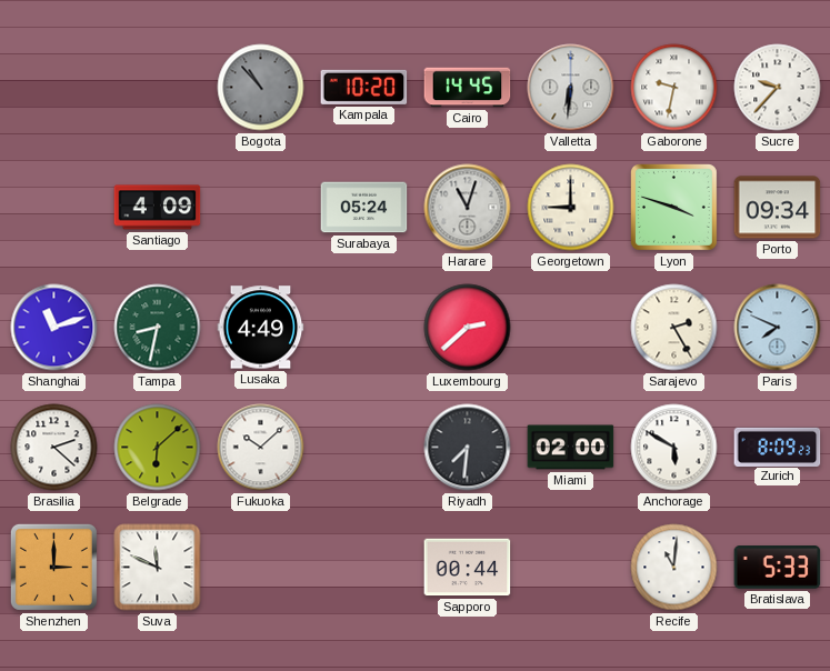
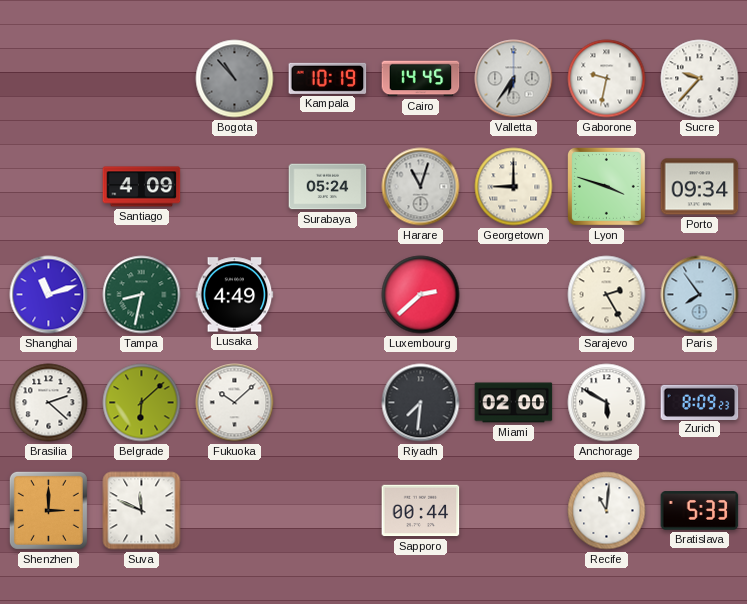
Kampala: 10:20 -> 10:19
Valletta: 6:31 -> 6:36
Paris: 7:49 -> 7:54
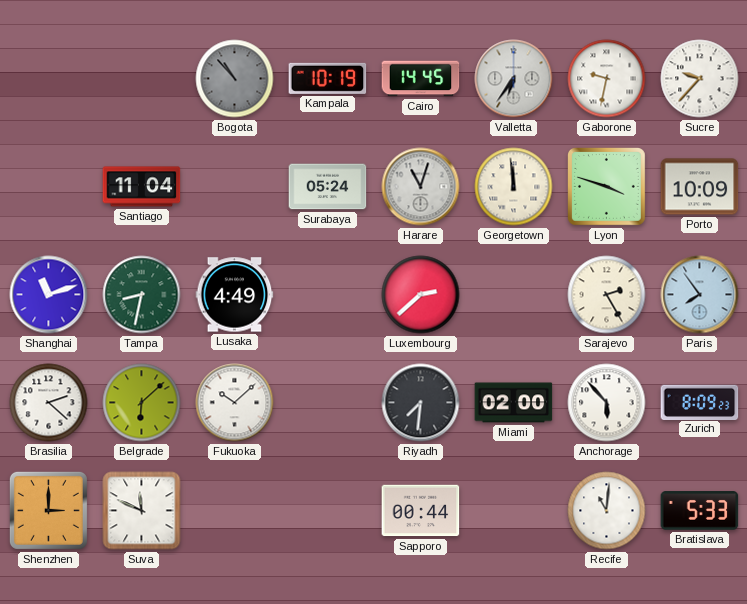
Santiago: 4:09 -> 11:04
Georgetown: 9:00 -> 11:59
Porto: 09:34 -> 10:09
Anchorage: 5:50 -> 5:53
